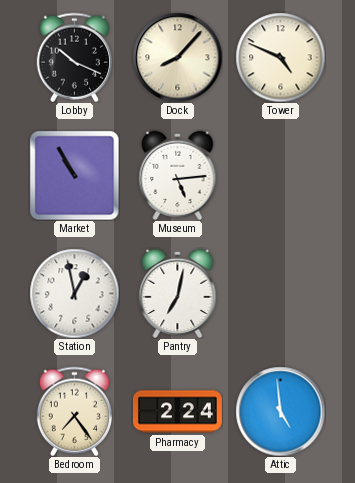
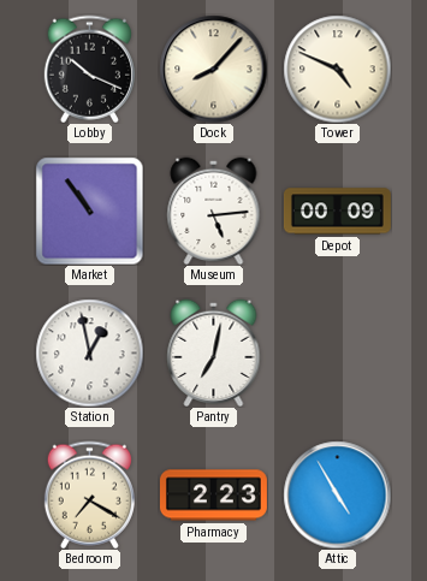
Market: 10:55 -> 10:54
Depot: none -> 00:09
Bedroom: 7:24 -> 7:20
Pharmacy: 2:24 -> 2:23
Attic: 4:59 -> 4:55
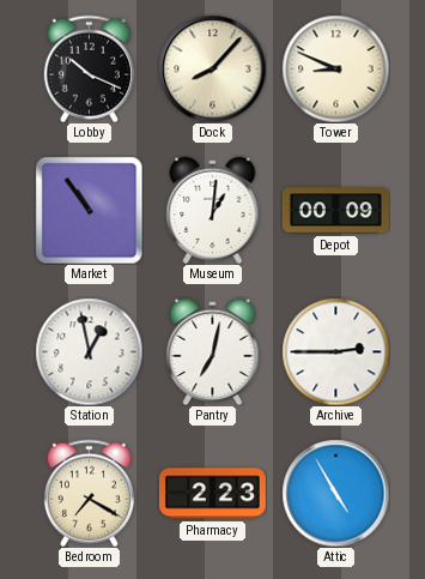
Tower: 4:49 -> 8:49
Museum: 5:14 -> 1:01
Archive: none -> 2:45
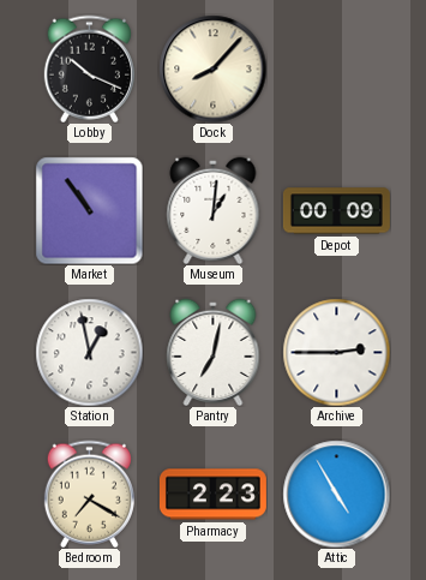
Tower: 8:49 -> none
